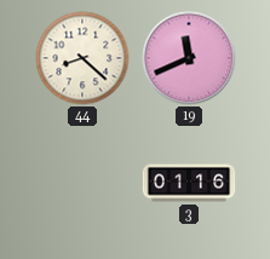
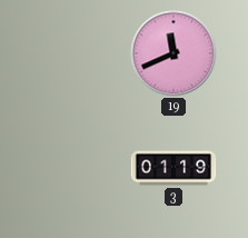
44: 8:22 -> none
3: 01:16 -> 01:19
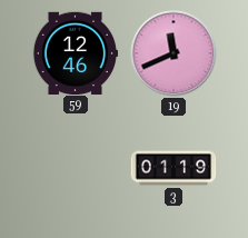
59: none -> 12:46
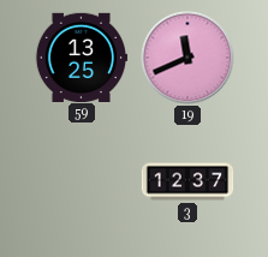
59: 12:46 -> 13:25
3: 01:19 -> 12:37
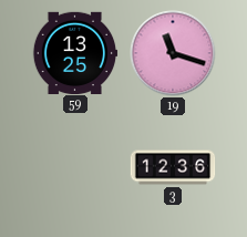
19: 11:41 -> 11:18
3: 12:37 -> 12:36
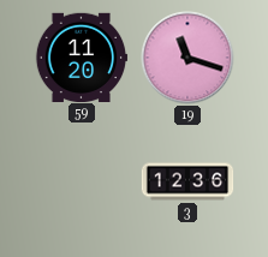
59: 13:25 -> 11:20
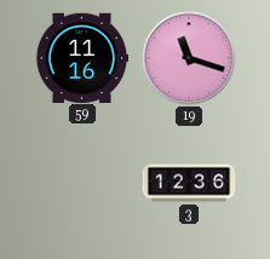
59: 11:20 -> 11:16
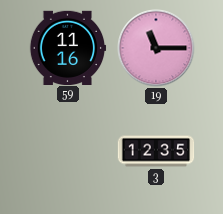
19: 11:18 -> 11:15
3: 12:36 -> 12:35
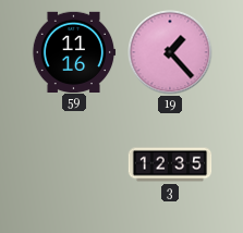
19: 11:15 -> 1:23
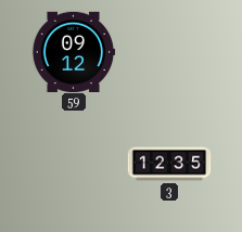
59: 11:16 -> 09:12
19: 1:23 -> none
